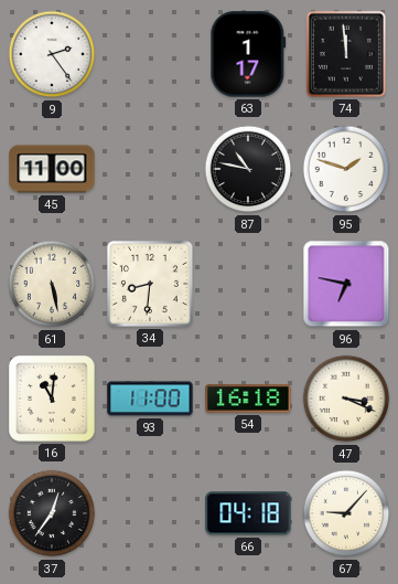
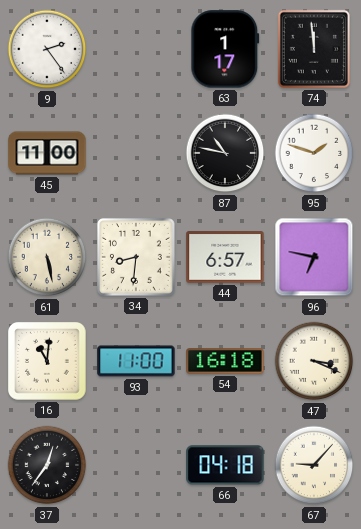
44: none -> 6:57
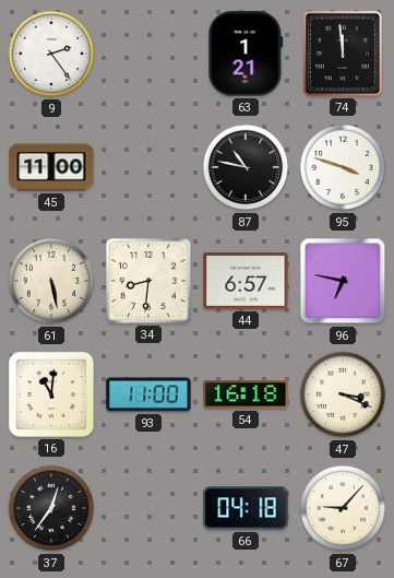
63: 1:17 -> 1:21
95: 1:48 -> 3:48
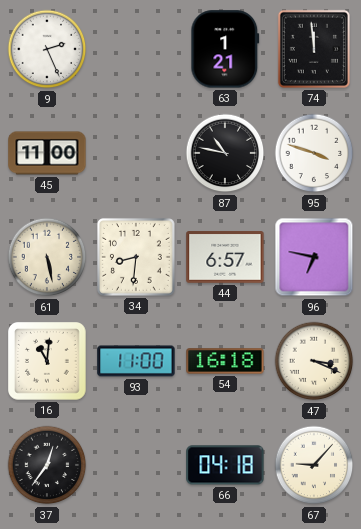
9: 2:24 -> 2:26
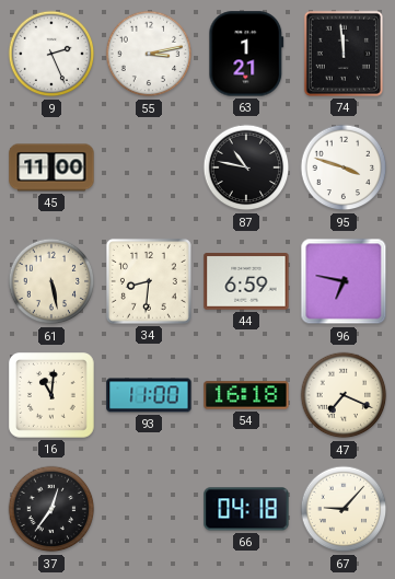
55: none -> 3:13
44: 6:57 -> 6:59
47: 3:19 -> 7:19
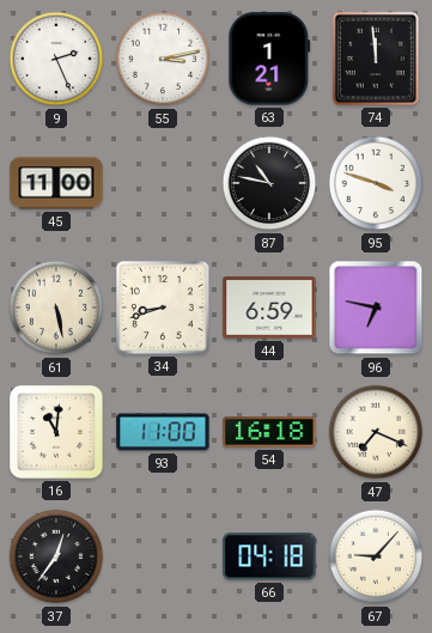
34: 8:31 -> 8:42
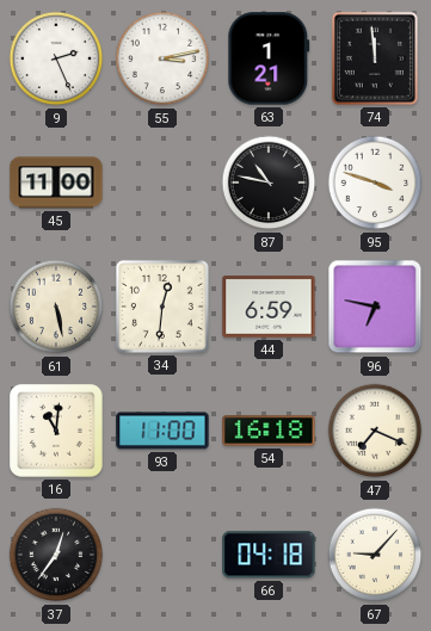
34: 8:42 -> 12:31
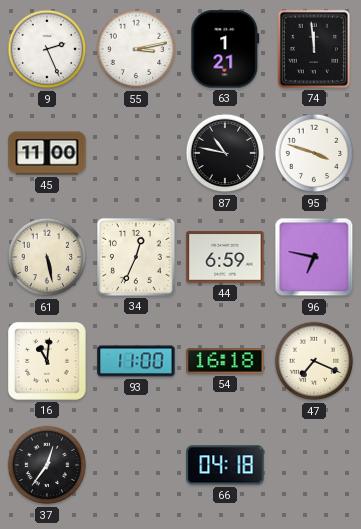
34: 12:31 -> 12:34
67: 9:07 -> none
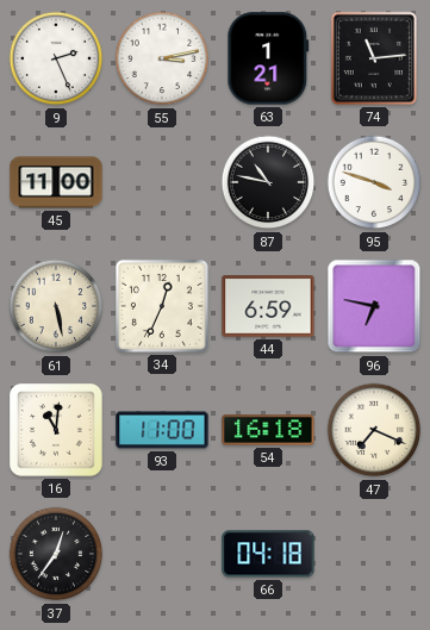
74: 11:59 -> 11:14
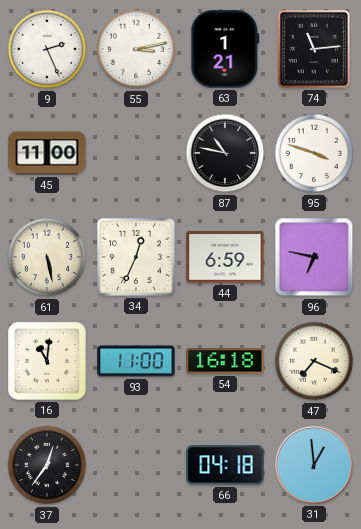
31: none -> 12:59
